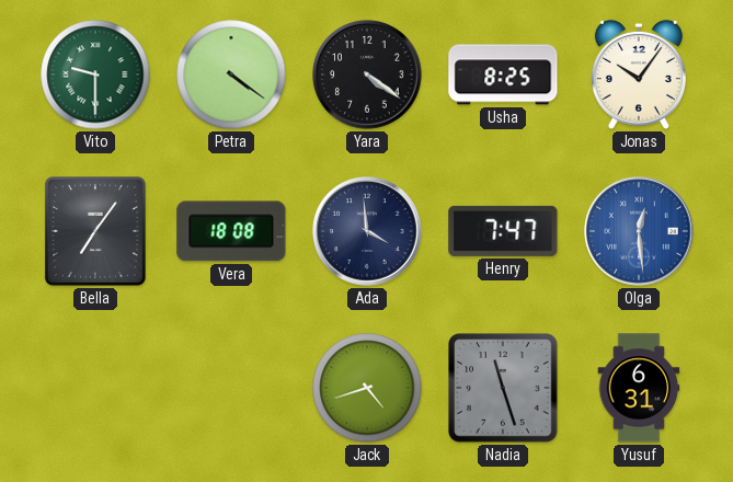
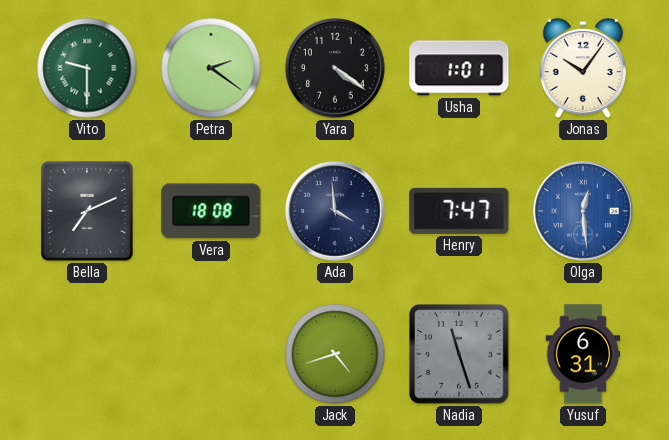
Petra: 4:21 -> 2:21
Usha: 8:25 -> 1:01
Bella: 7:06 -> 7:11
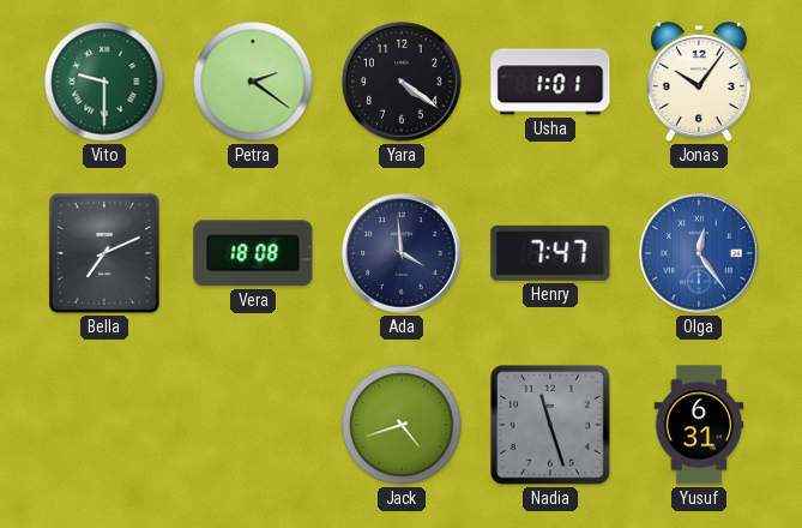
Olga: 12:29 -> 12:24
